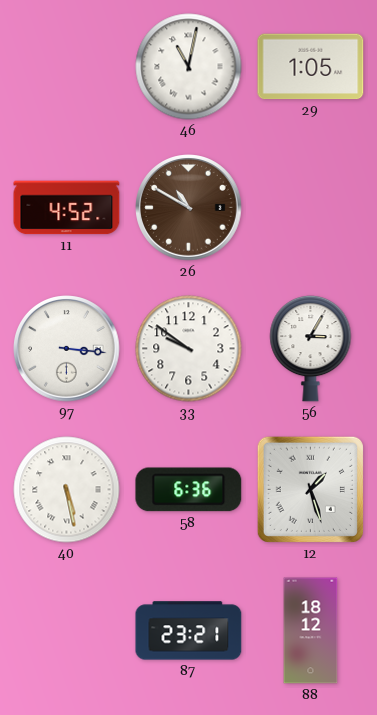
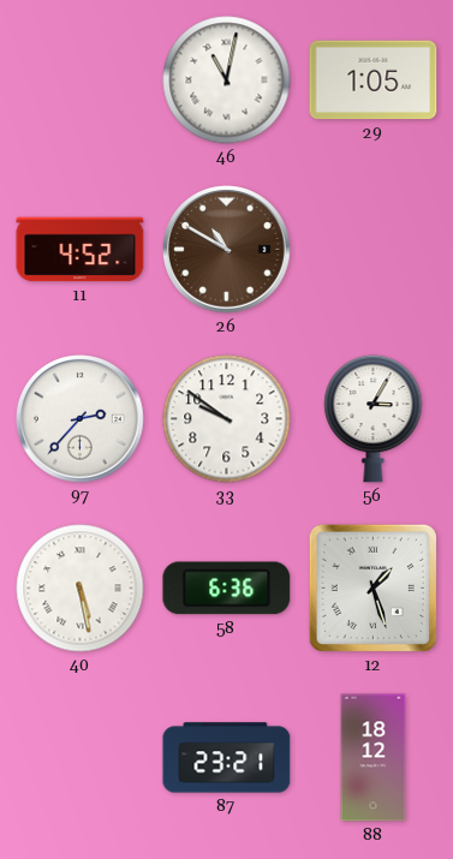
97: 3:16 -> 2:37
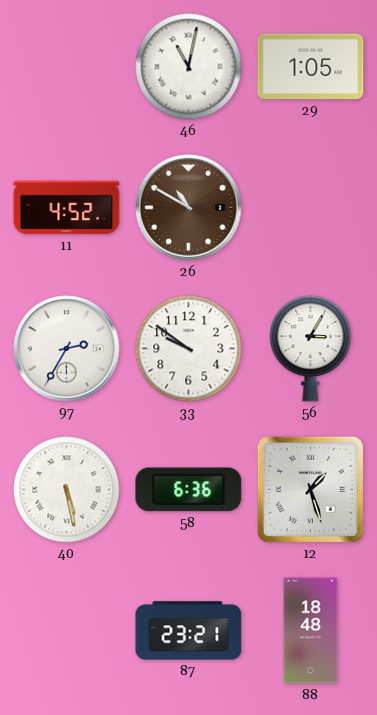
97: 2:37 -> 2:35
88: 18:12 -> 18:48
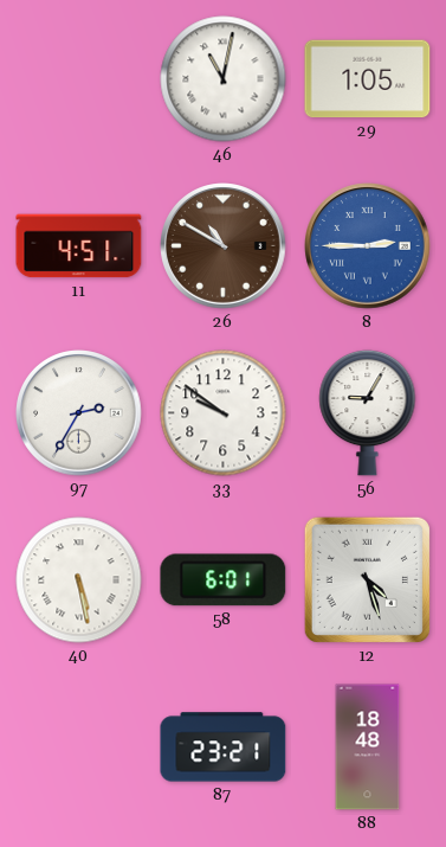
11: 4:52 -> 4:51
8: none -> 2:45
56: 3:05 -> 9:05
58: 6:36 -> 6:01
12: 1:27 -> 4:27
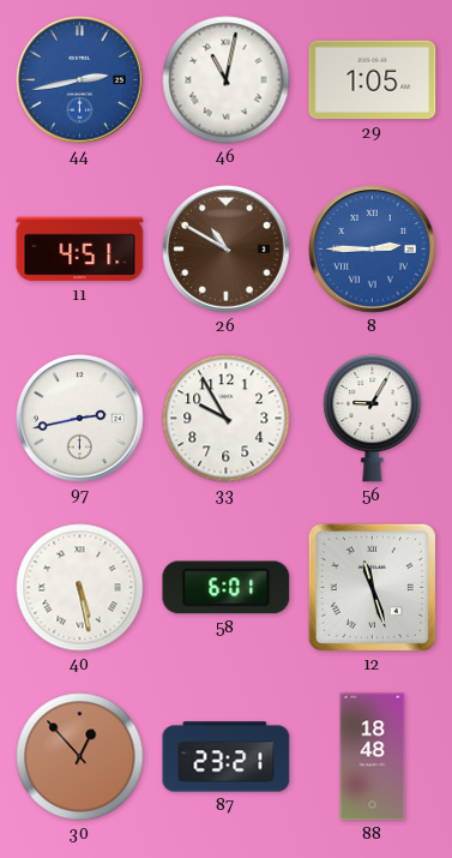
44: none -> 2:43
97: 2:35 -> 2:43
33: 9:51 -> 9:55
12: 4:27 -> 11:27
30: none -> 12:53
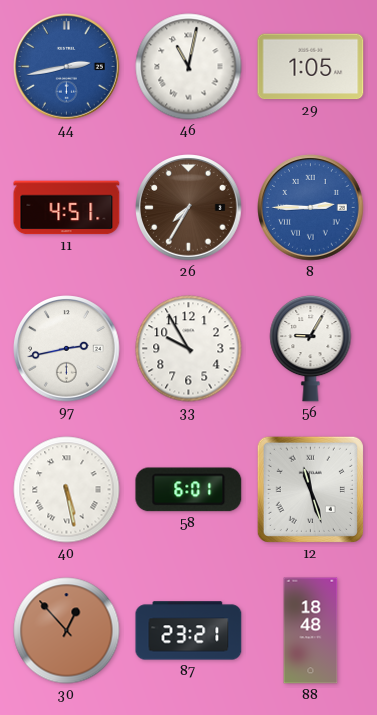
26: 10:50 -> 7:35
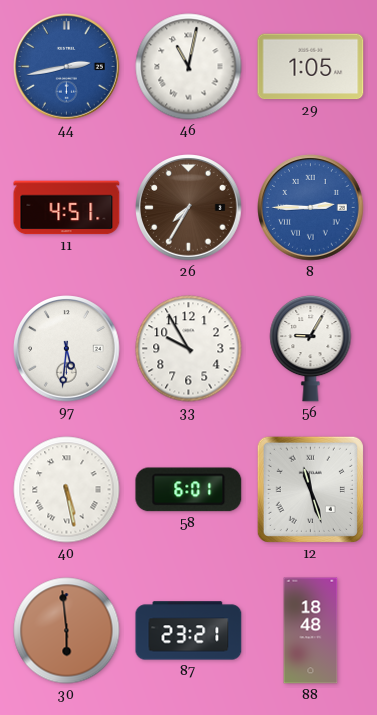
97: 2:43 -> 5:31
30: 12:53 -> 5:59
